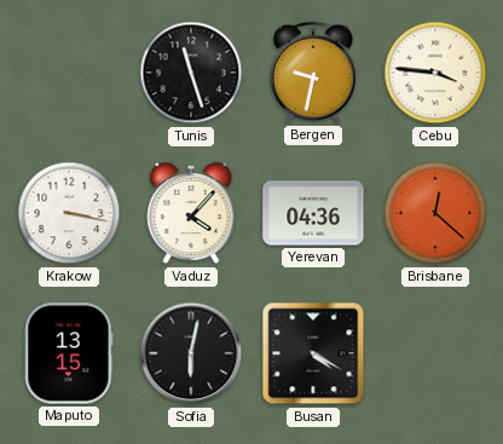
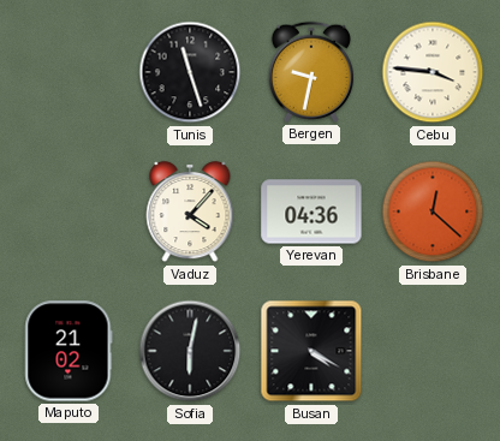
Krakow: 3:17 -> none
Maputo: 13:15 -> 21:02
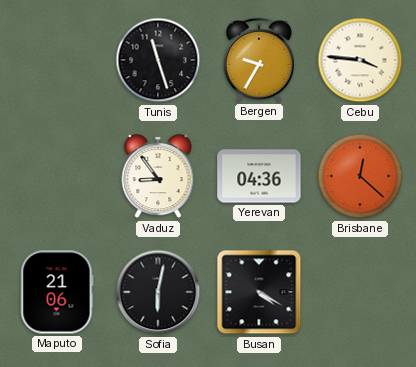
Bergen: 9:32 -> 9:35
Vaduz: 4:07 -> 8:54
Maputo: 21:02 -> 21:06
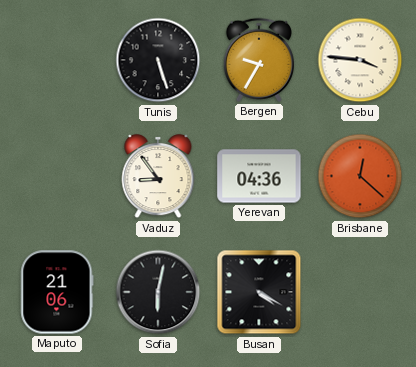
Tunis: 11:27 -> 5:27
